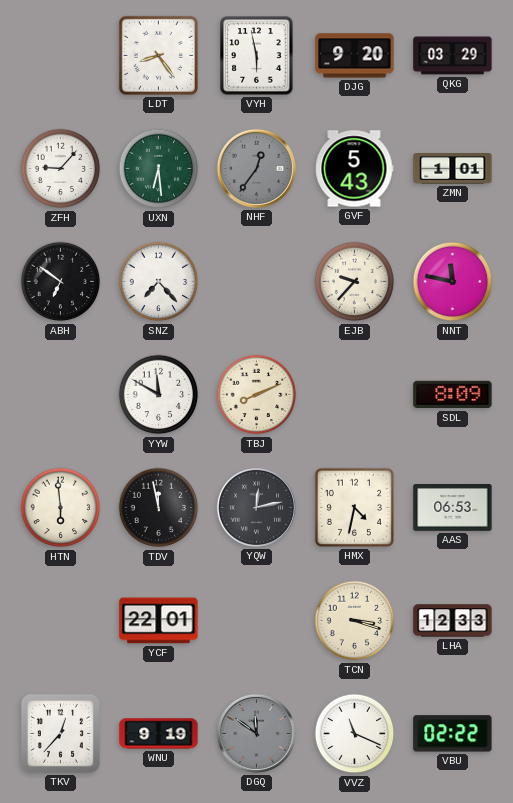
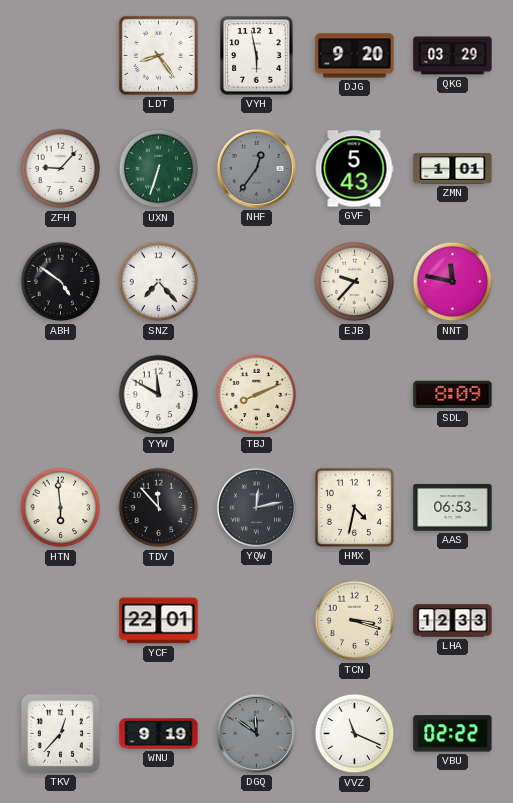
UXN: 6:29 -> 6:33
ABH: 6:51 -> 4:51
TDV: 11:58 -> 11:53
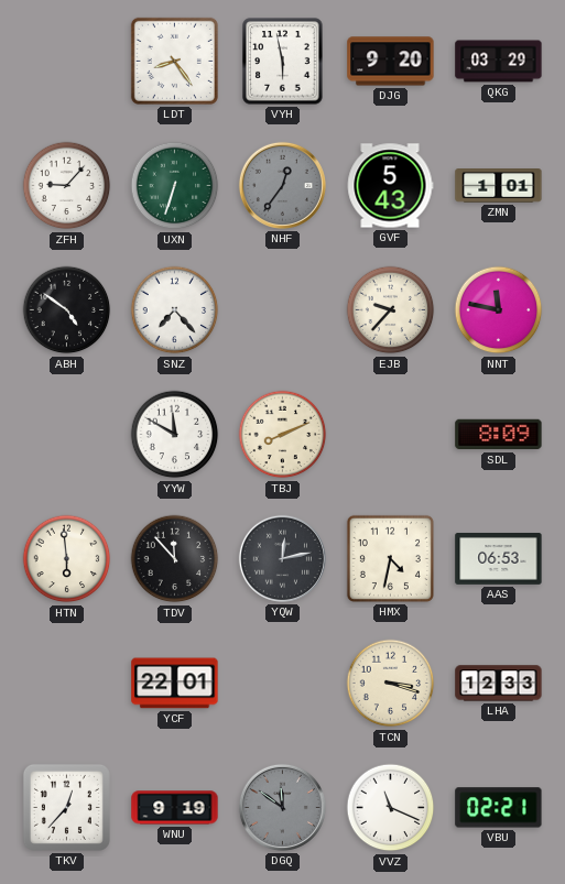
VBU: 02:22 -> 02:21
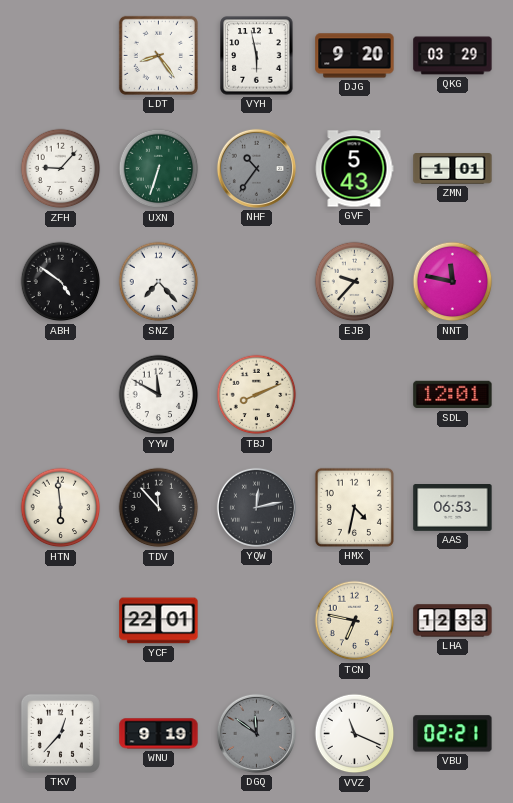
NHF: 12:36 -> 10:36
SDL: 8:09 -> 12:01
TCN: 3:18 -> 6:47
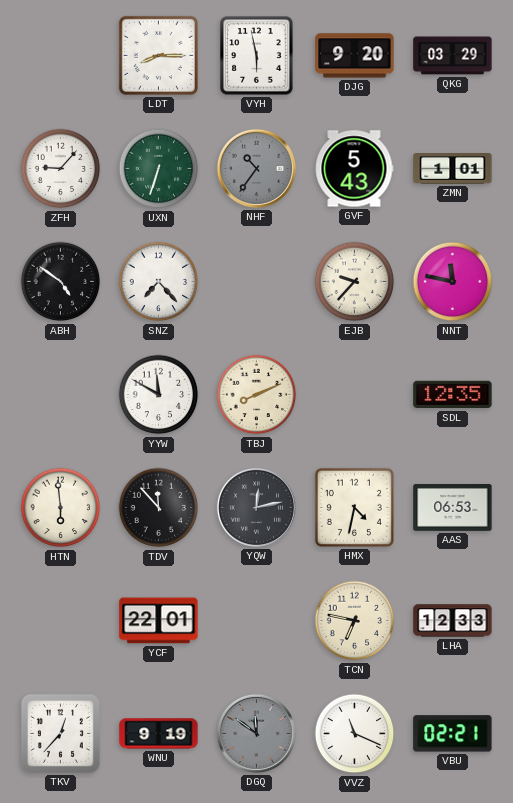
LDT: 8:24 -> 8:15
SDL: 12:01 -> 12:35
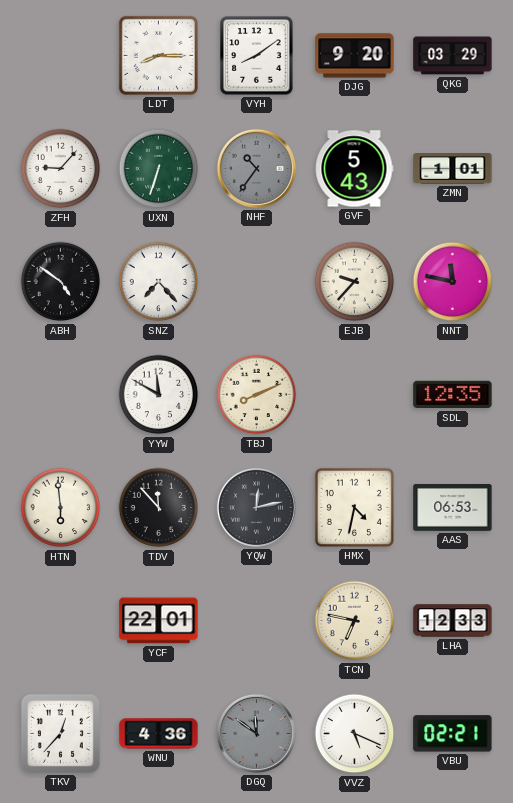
VYH: 5:58 -> 8:09
WNU: 9:19 -> 4:36
VVZ: 11:19 -> 5:19
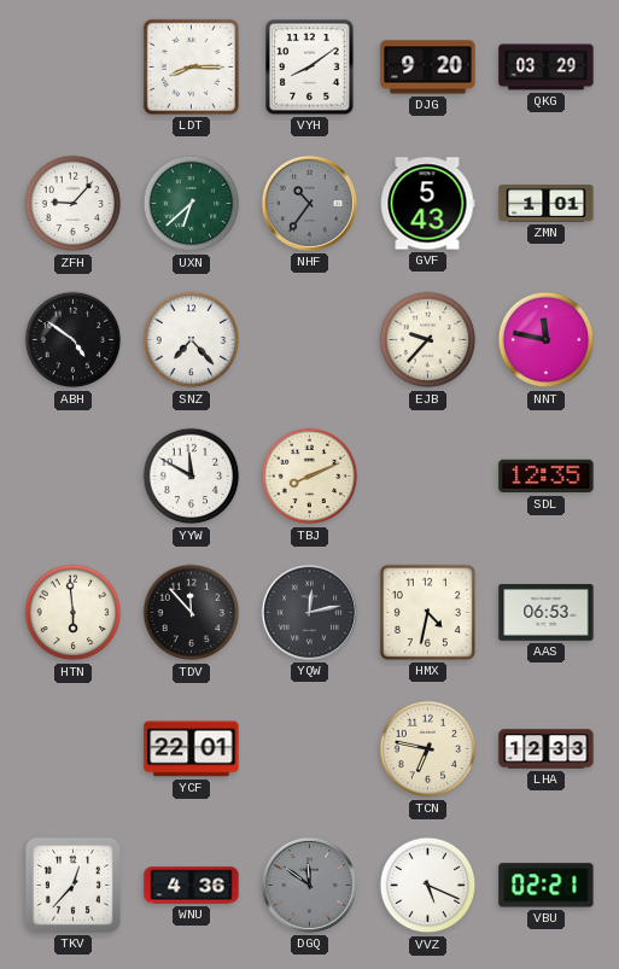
UXN: 6:33 -> 6:38
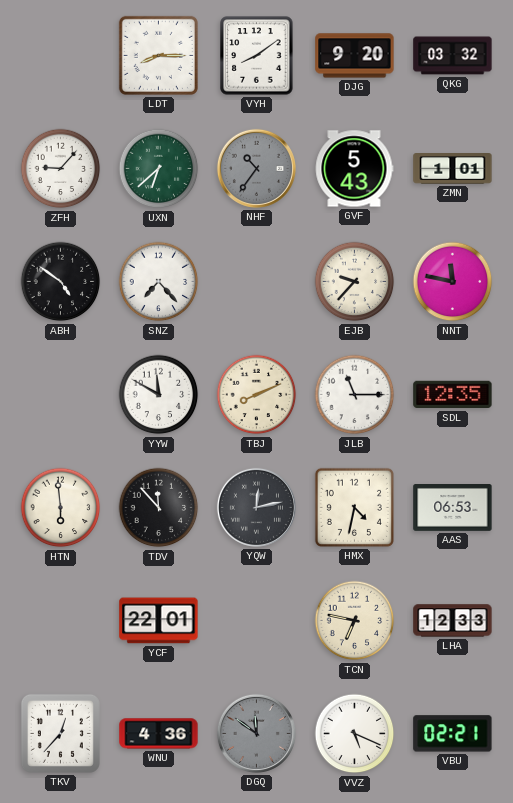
QKG: 03:29 -> 03:32
JLB: none -> 11:15
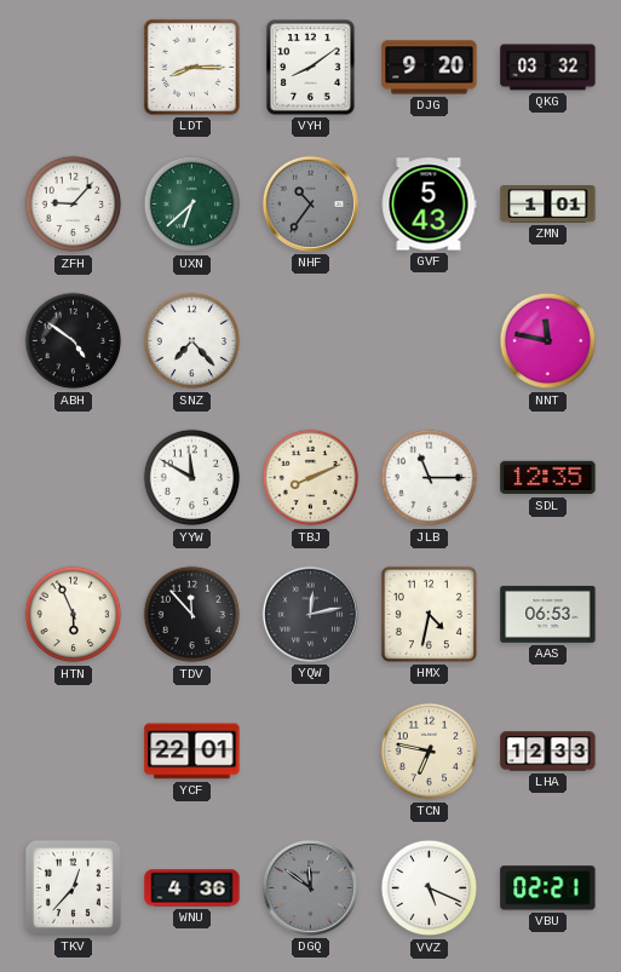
EJB: 9:37 -> none
HTN: 5:59 -> 5:56
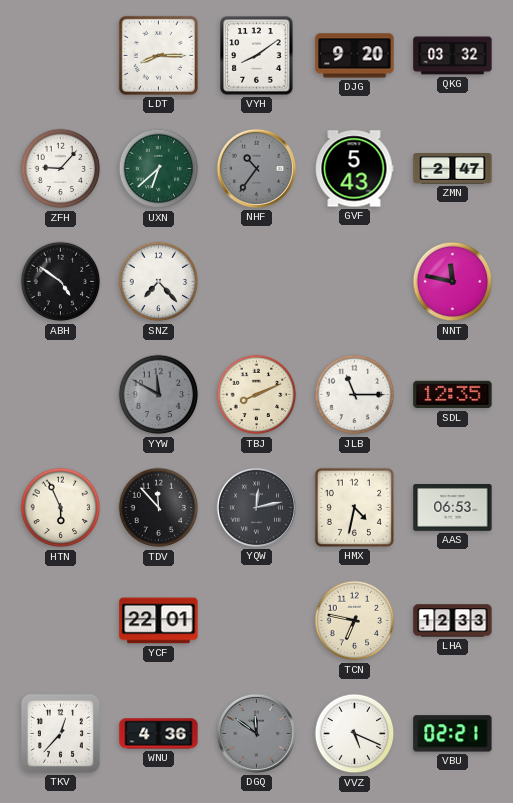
ZMN: 1:01 -> 2:47
YYW dial: white -> grey
